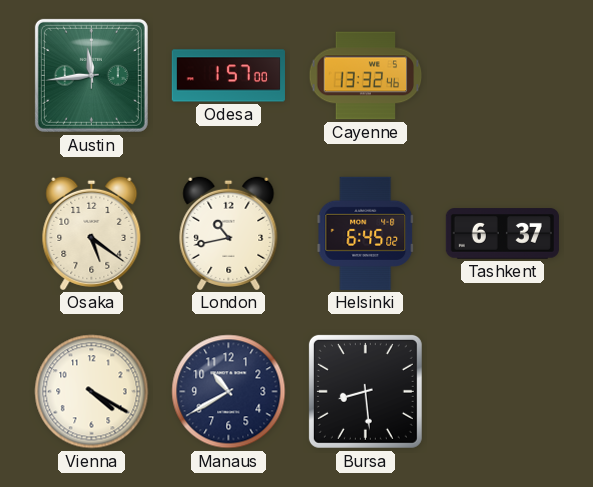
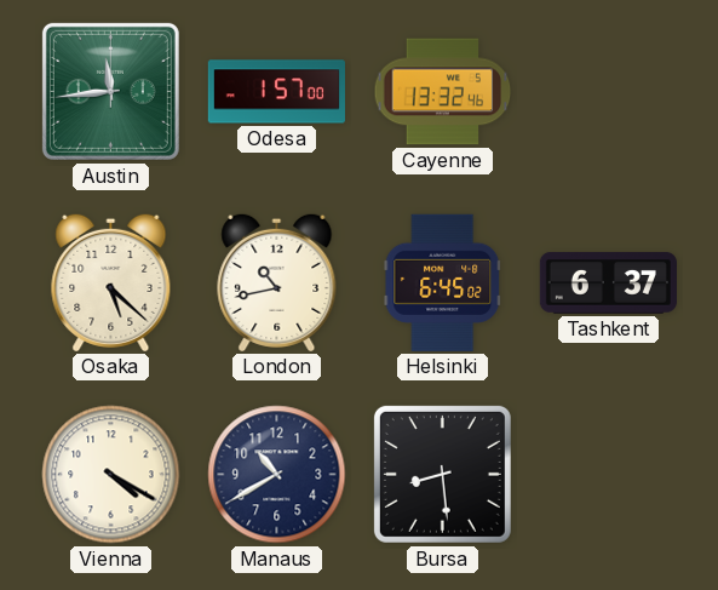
Osaka: 5:21 -> 5:22
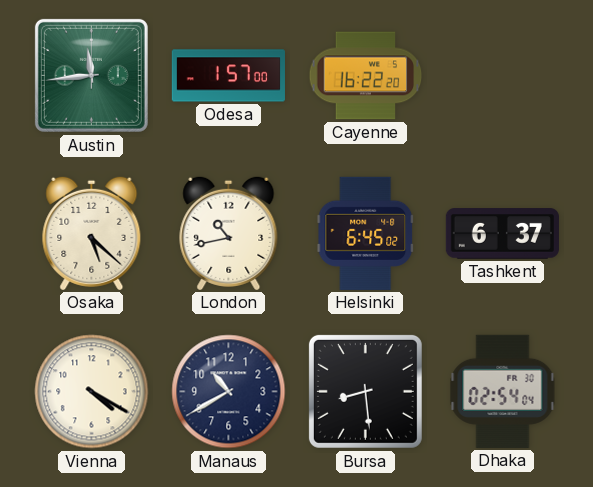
Cayenne: 13:32 -> 16:22
Dhaka: none -> 02:54
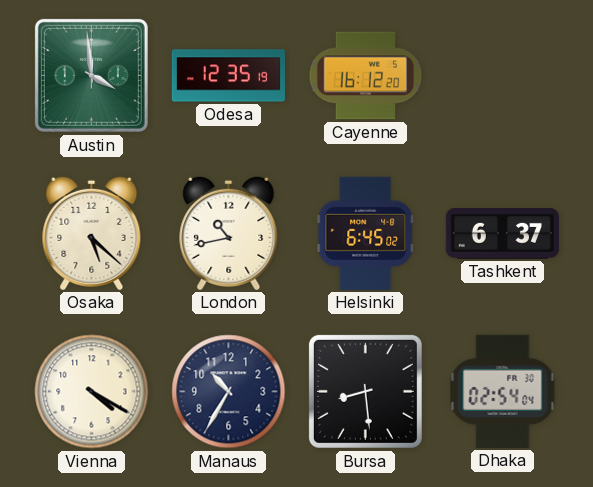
Austin: 11:44 -> 3:59
Odesa: 1:57 -> 12:35
Cayenne: 16:22 -> 16:12
Manaus: 10:40 -> 10:35
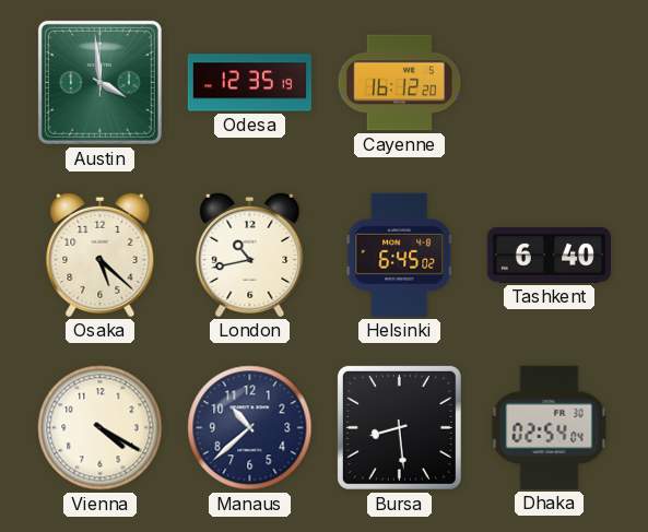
Tashkent: 6:37 -> 6:40
Manaus: 10:35 -> 10:38
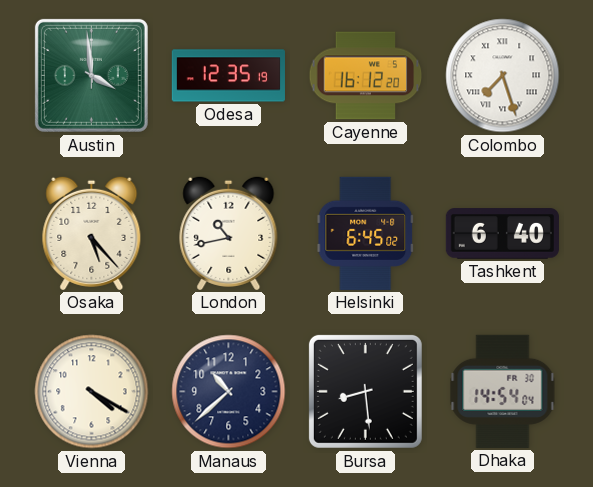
Colombo: none -> 7:27
Osaka: 5:22 -> 5:23
Dhaka: 02:54 -> 14:54
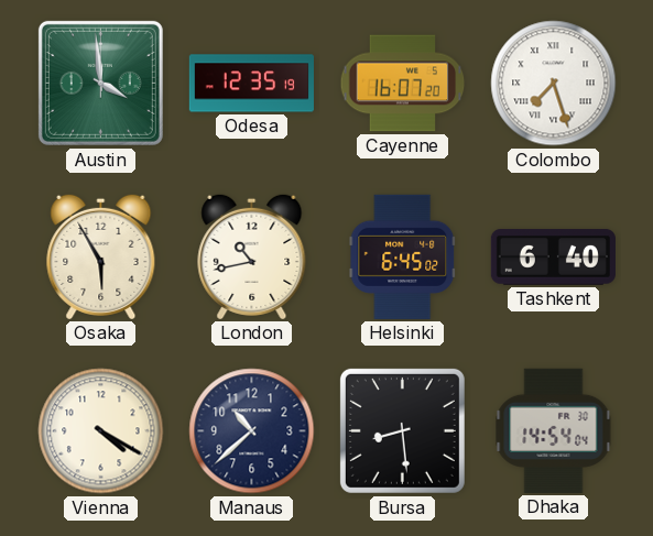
Cayenne: 16:12 -> 16:07
Osaka: 5:23 -> 5:55
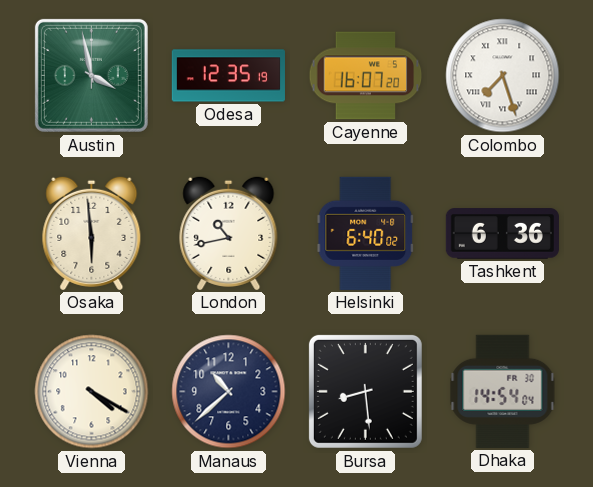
Austin: 3:59 -> 3:58
Osaka: 5:55 -> 5:59
Helsinki: 6:45 -> 6:40
Tashkent: 6:40 -> 6:36
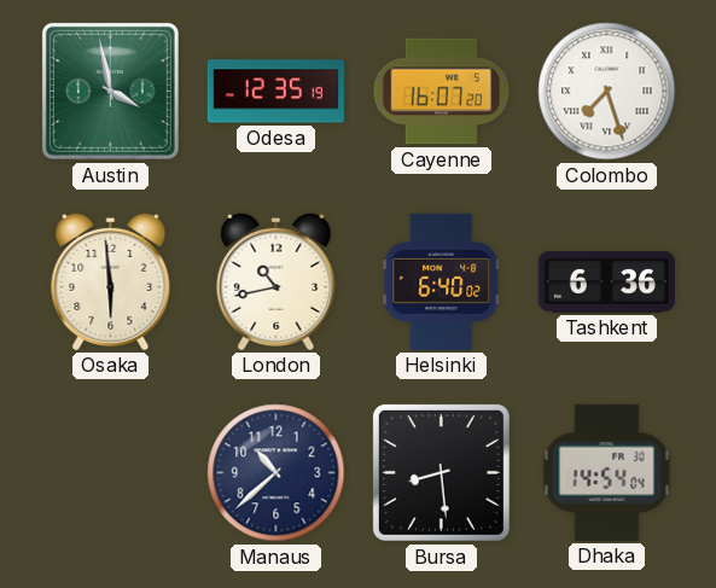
Vienna: 4:20 -> none
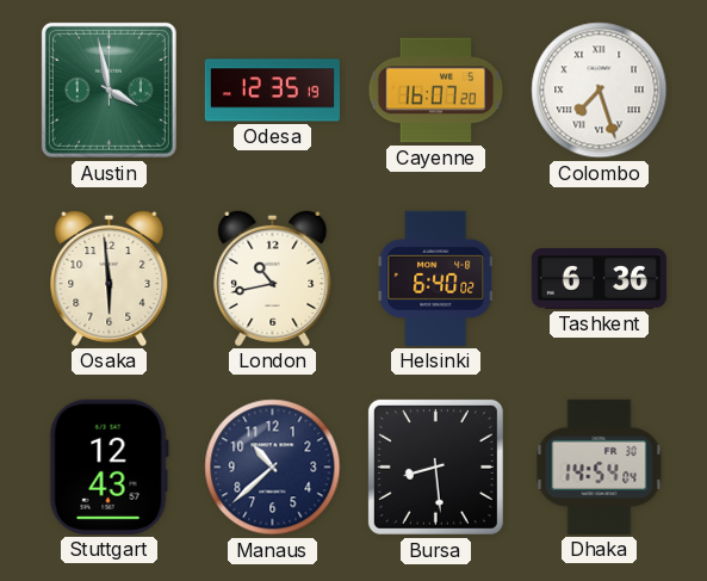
Stuttgart: none -> 12:43
